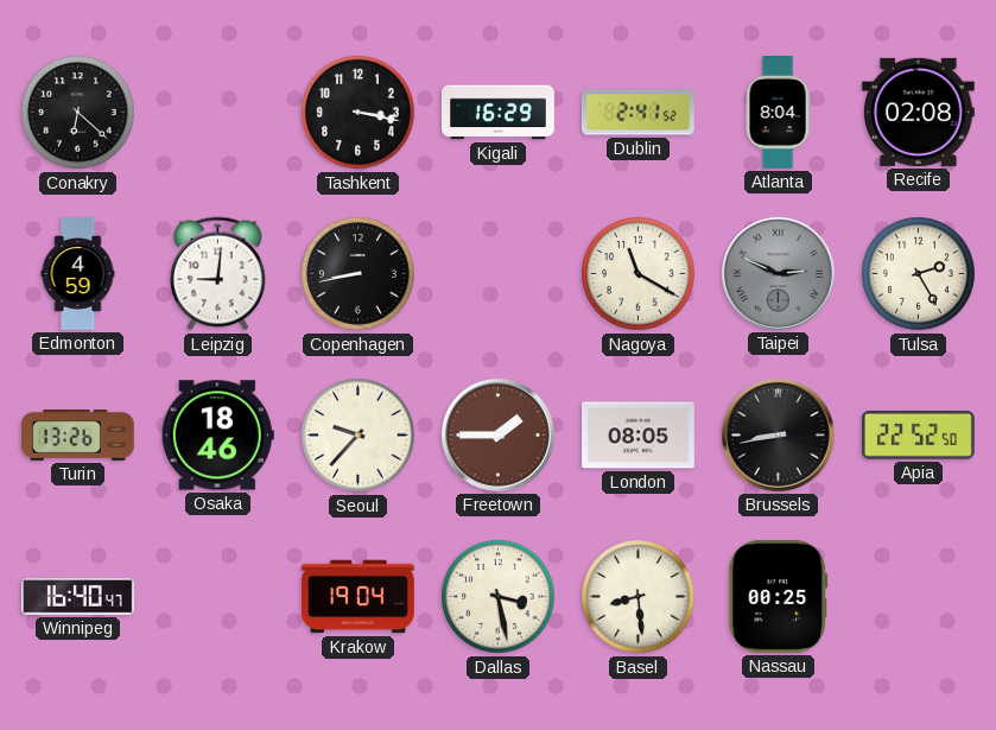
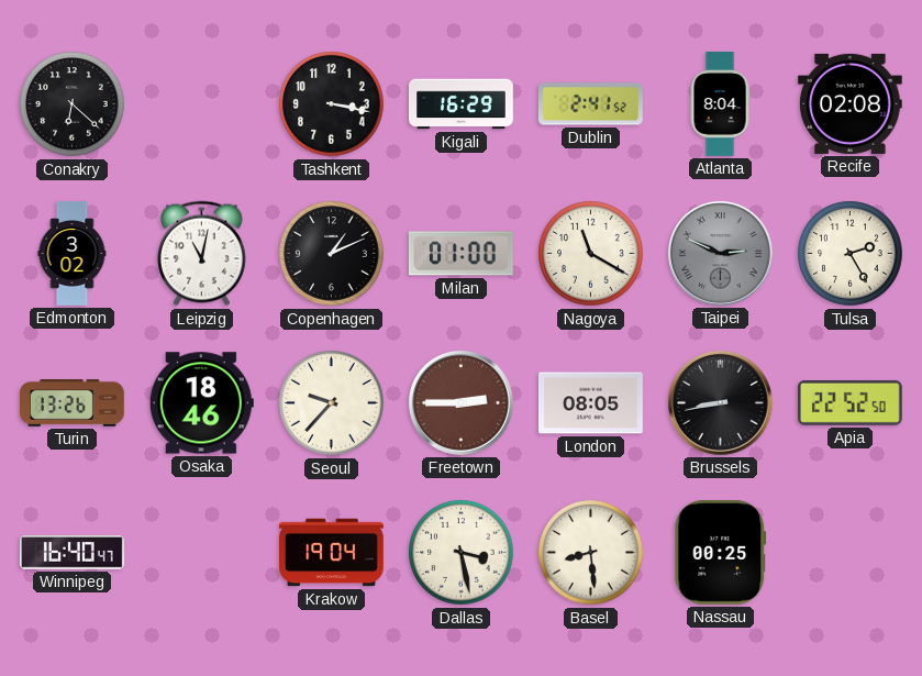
Edmonton: 4:59 -> 3:02
Leipzig: 9:01 -> 11:02
Copenhagen: 8:43 -> 1:11
Milan: none -> 01:00
Freetown: 1:45 -> 2:45
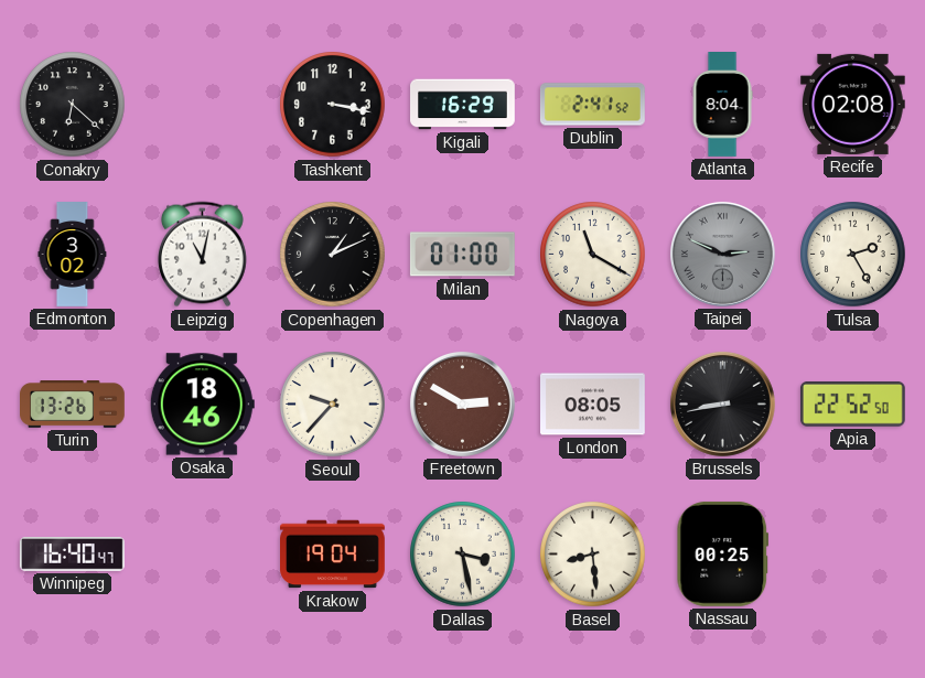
Freetown: 2:45 -> 2:50
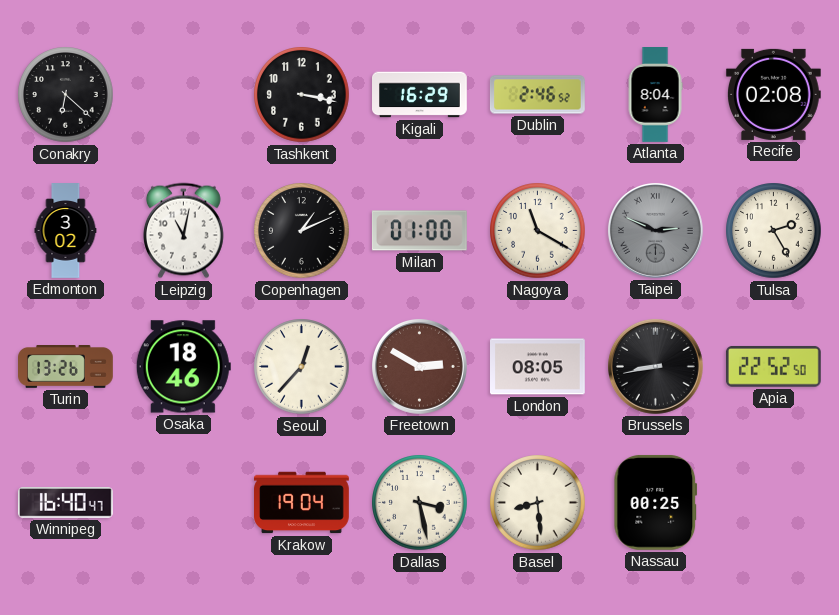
Dublin: 2:41 -> 2:46
Seoul: 9:37 -> 12:37
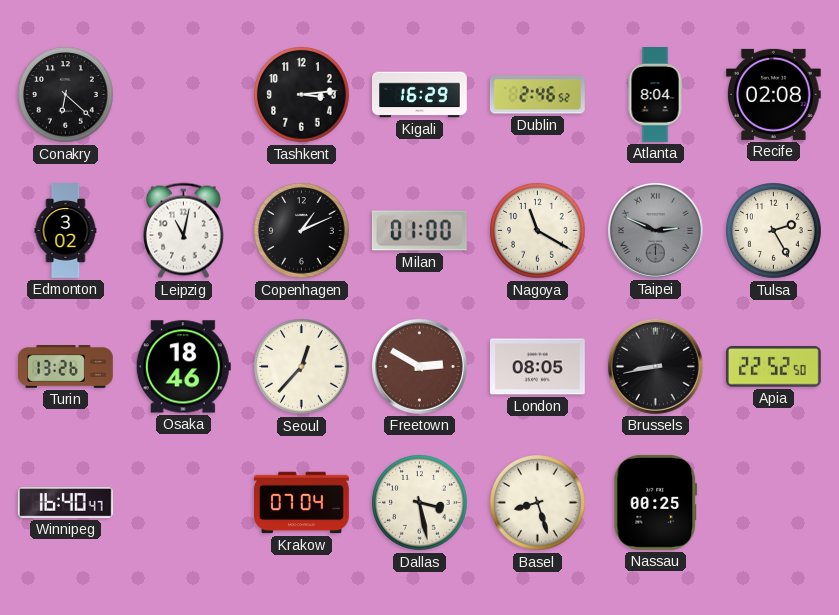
Tashkent: 3:17 -> 3:14
Krakow: 19:04 -> 07:04
Basel: 8:29 -> 8:27
